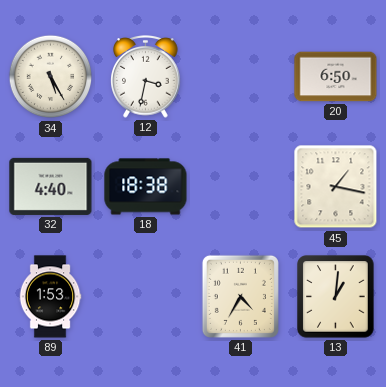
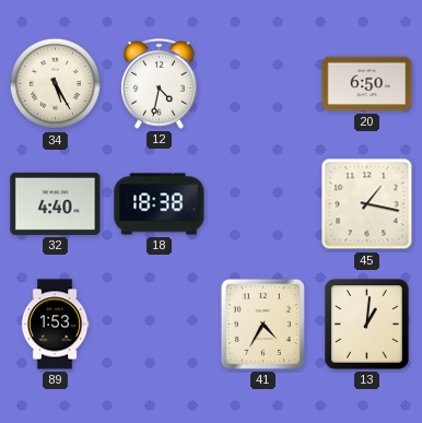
12: 3:32 -> 4:32
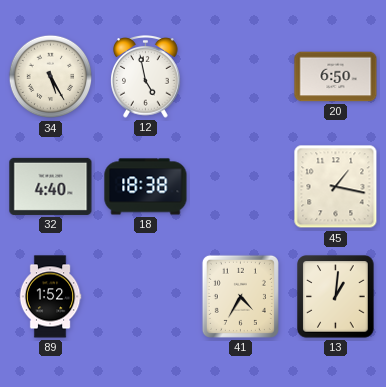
12: 4:32 -> 4:58
89: 1:53 -> 1:52
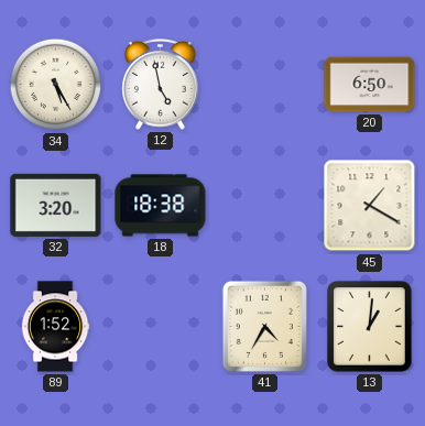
32: 4:40 -> 3:20
45: 1:17 -> 1:20
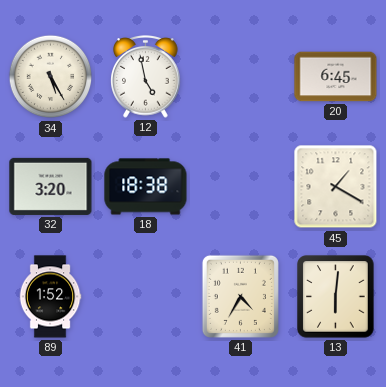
20: 6:50 -> 6:45
13: 1:01 -> 6:01
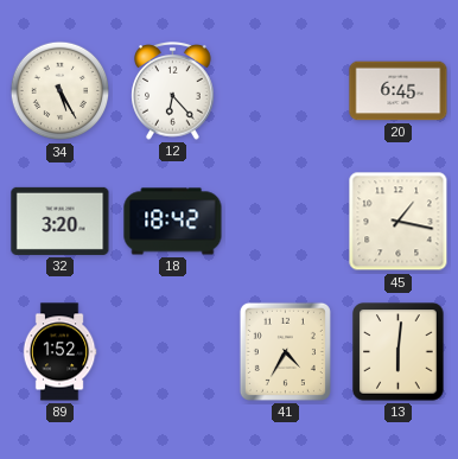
12: 4:58 -> 6:23
18: 18:38 -> 18:42
45: 1:20 -> 1:17
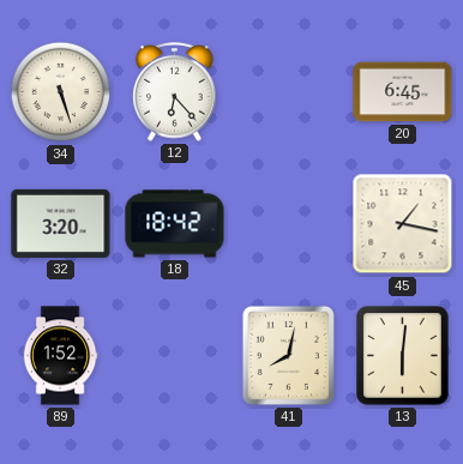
34: 5:25 -> 5:27
41: 4:35 -> 8:02
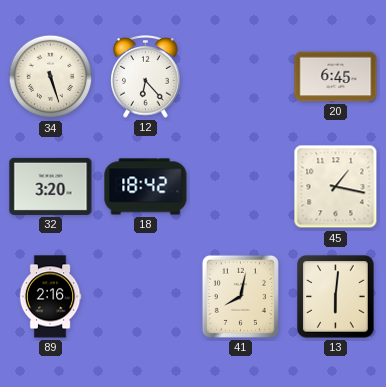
89: 1:52 -> 2:16
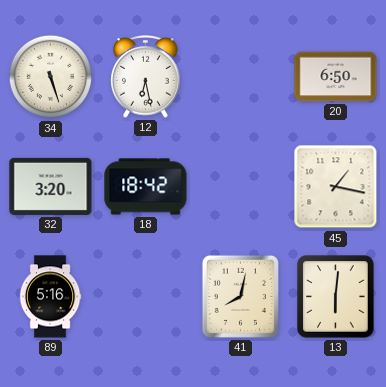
12: 6:23 -> 6:28
20: 6:45 -> 6:50
89: 2:16 -> 5:16
